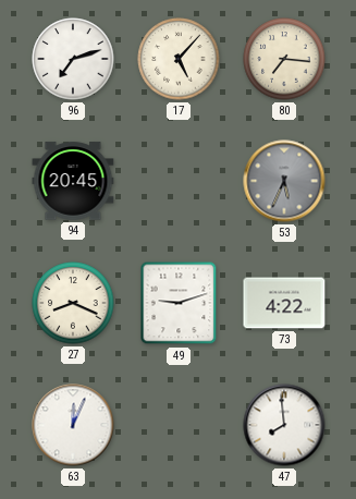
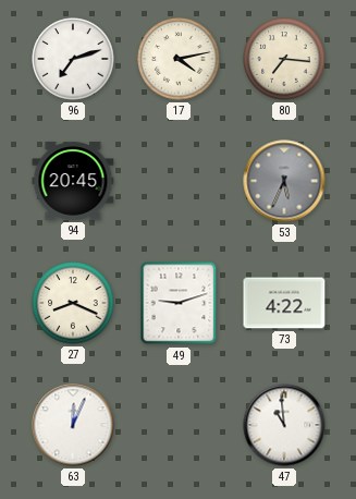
17: 5:07 -> 4:13
47: 7:59 -> 10:59
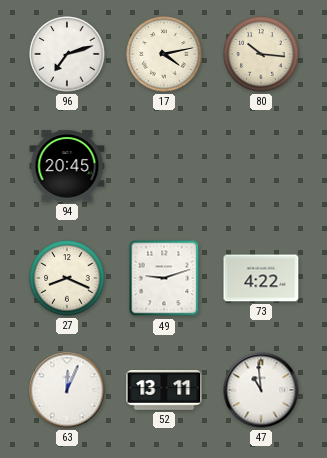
80: 7:16 -> 10:16
53: 5:34 -> none
52: none -> 13:11
